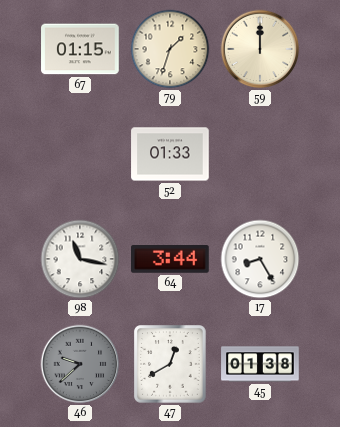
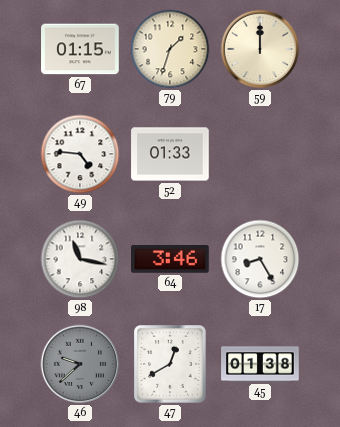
49: none -> 4:46
64: 3:44 -> 3:46
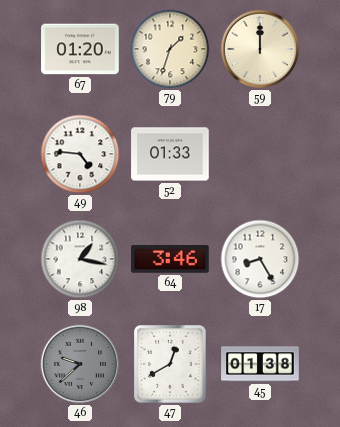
67: 01:15 -> 01:20
98: 11:17 -> 1:17
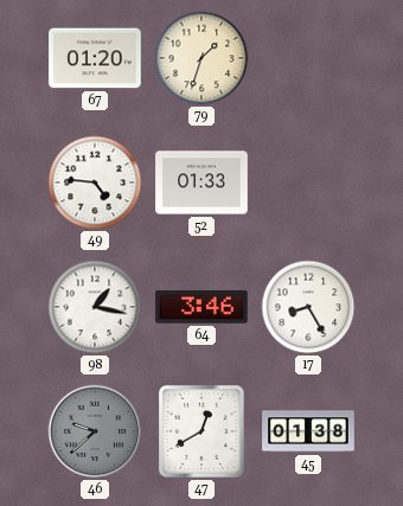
59: 12:00 -> none
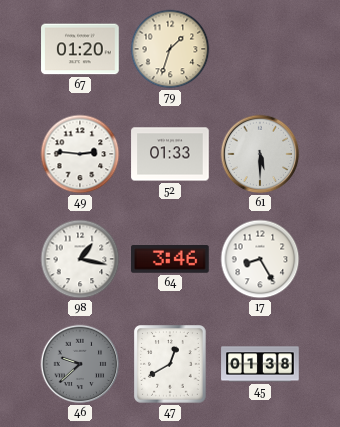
49: 4:46 -> 2:46
61: none -> 5:30
